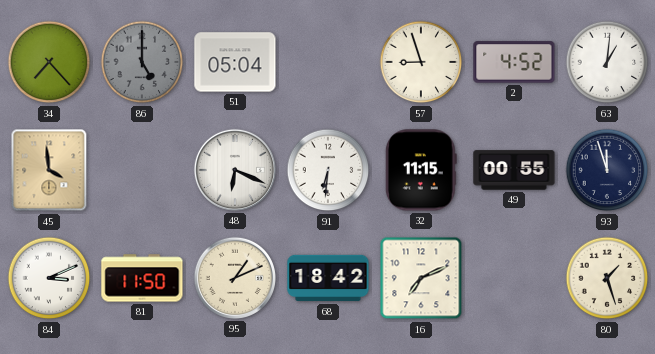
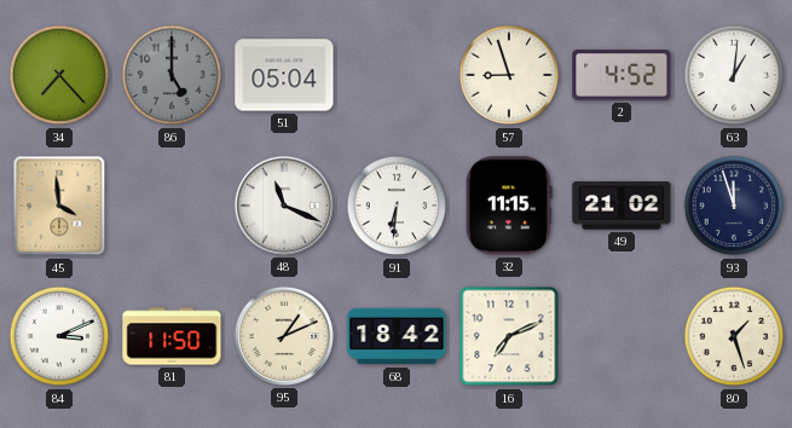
48: 6:19 -> 11:19
49: 00:55 -> 21:02
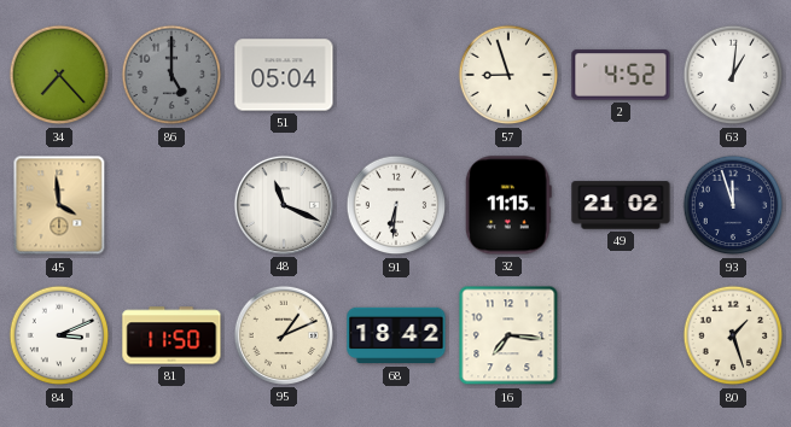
16: 7:11 -> 7:16
